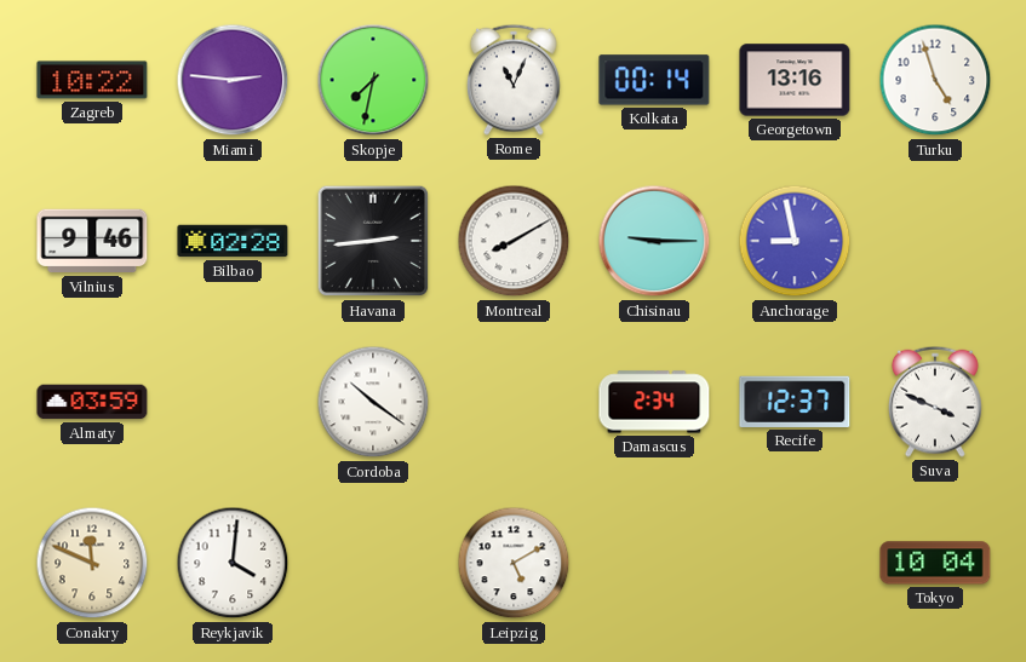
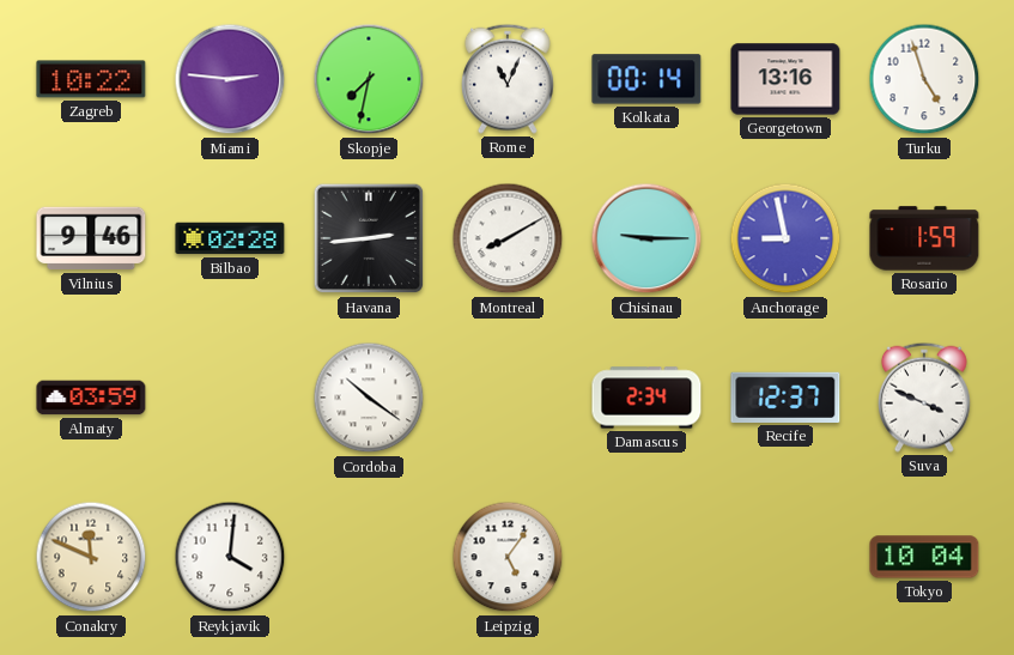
Rosario: none -> 1:59
Leipzig: 5:10 -> 5:06
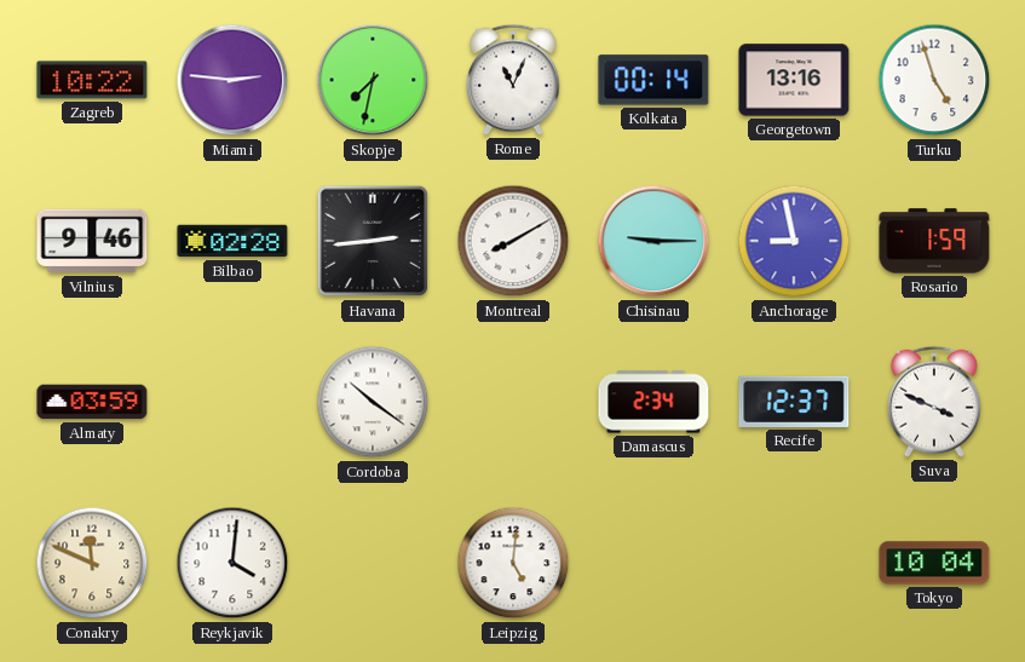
Leipzig: 5:06 -> 5:01
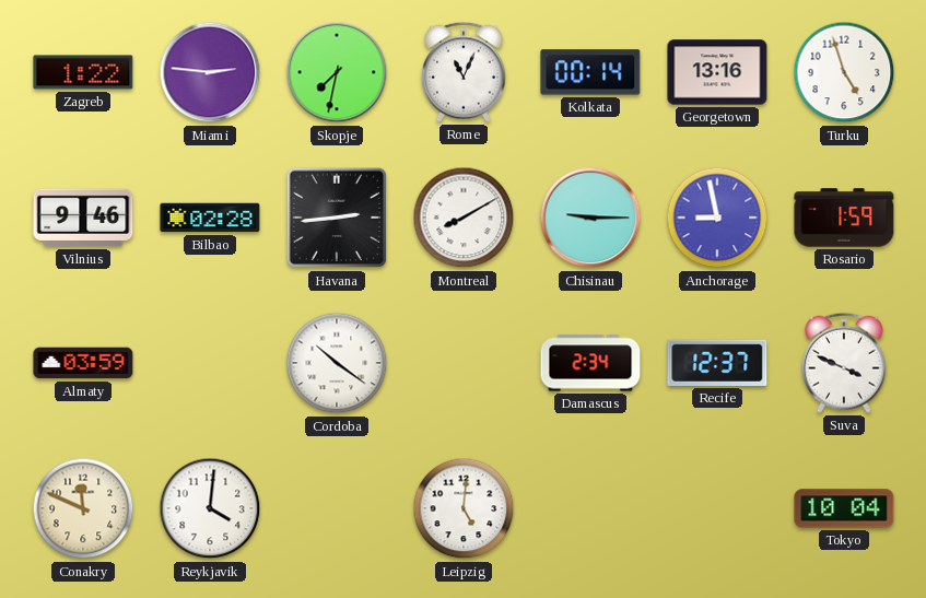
Zagreb: 10:22 -> 1:22
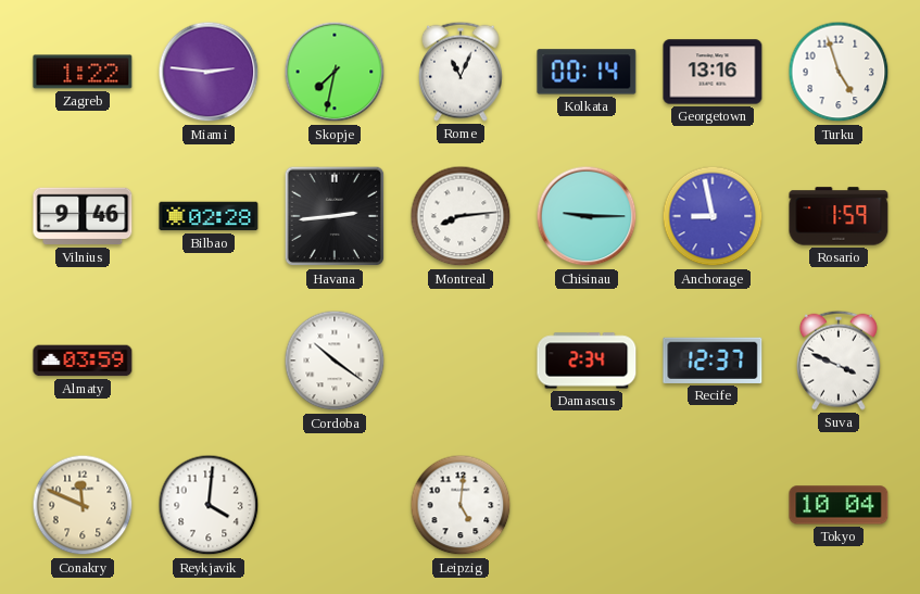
Montreal: 8:10 -> 8:14
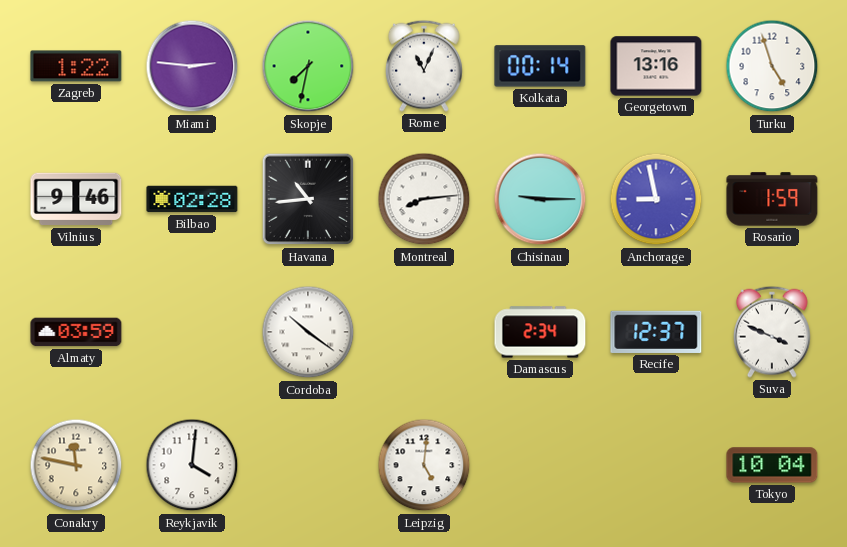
Havana: 2:44 -> 10:44
Conakry: 11:49 -> 11:47
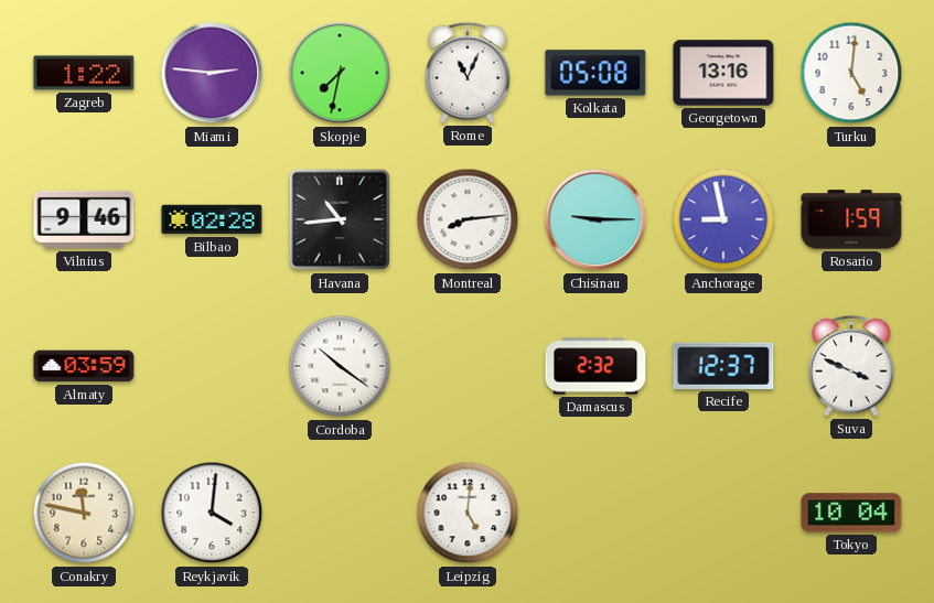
Kolkata: 00:14 -> 05:08
Turku: 4:57 -> 5:01
Damascus: 2:34 -> 2:32
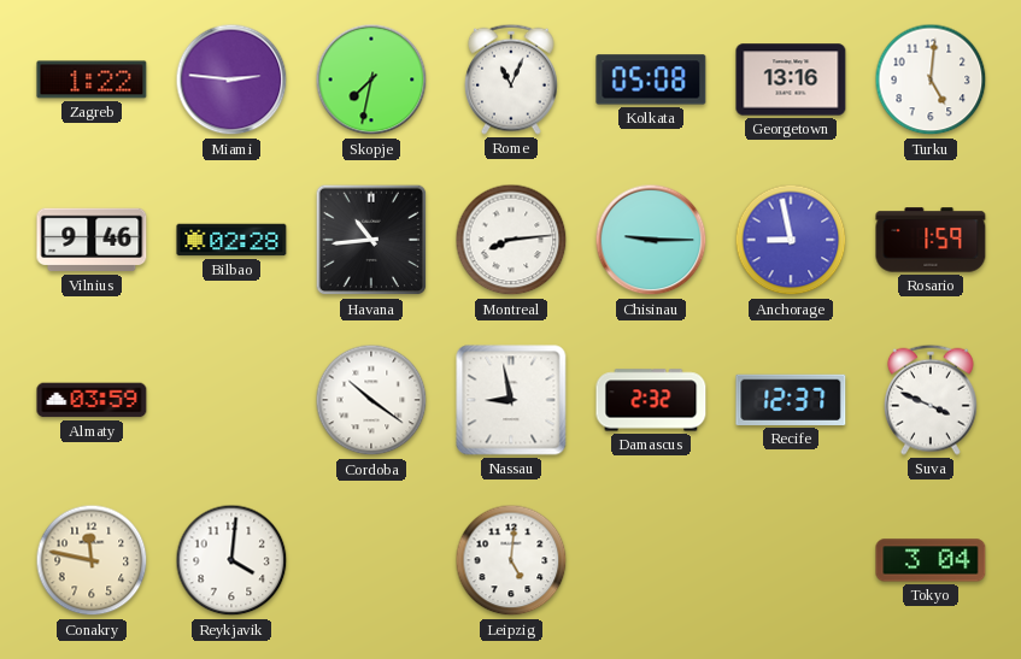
Nassau: none -> 8:58
Tokyo: 10:04 -> 3:04
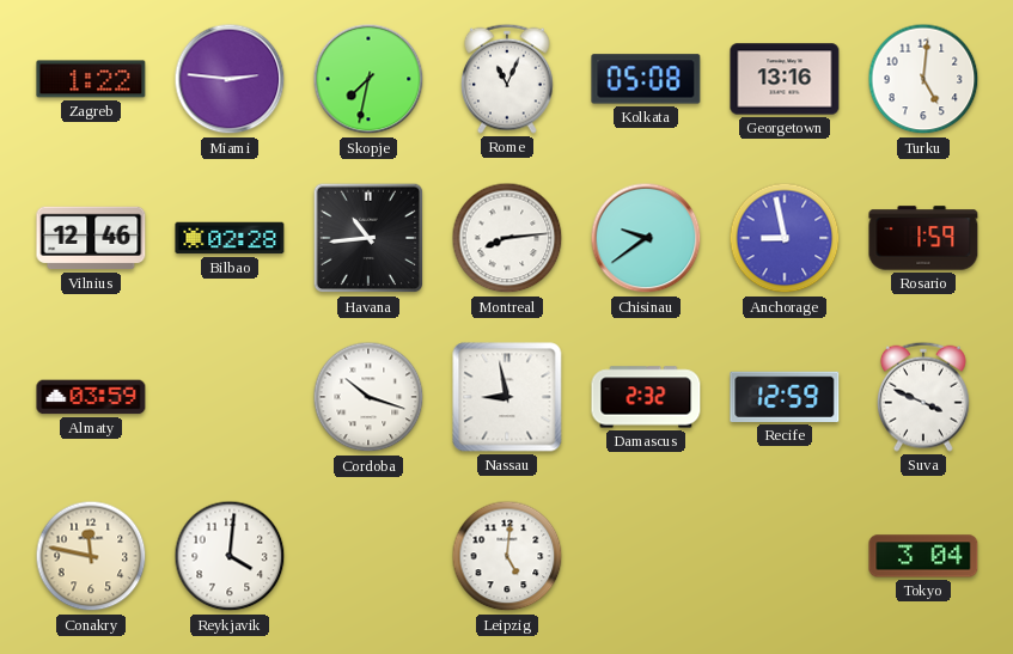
Vilnius: 9:46 -> 12:46
Chisinau: 9:15 -> 9:39
Cordoba: 10:21 -> 10:18
Recife: 12:37 -> 12:59
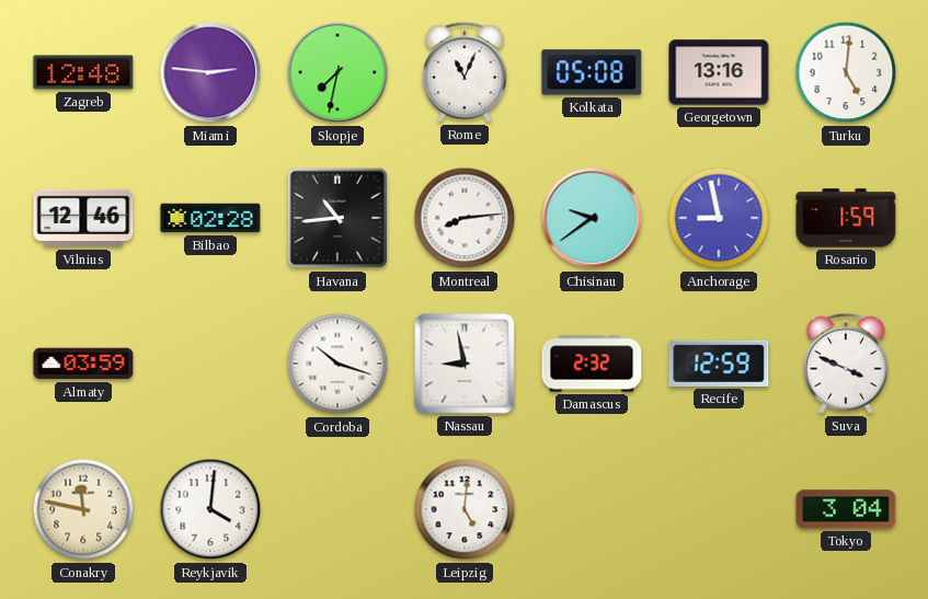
Zagreb: 1:22 -> 12:48
